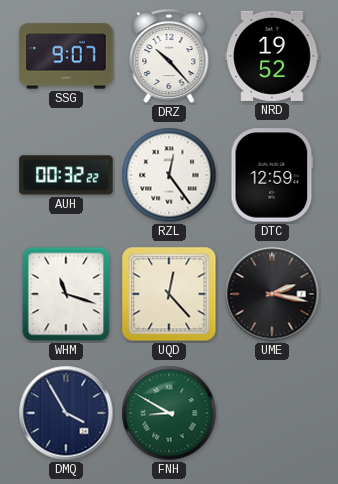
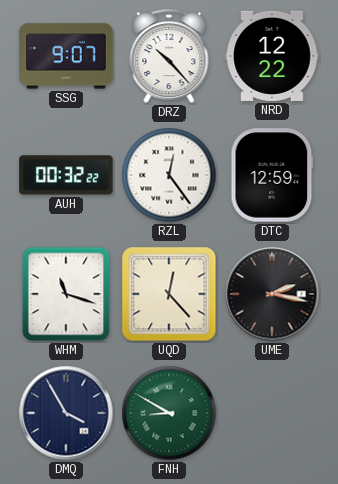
NRD: 19:52 -> 12:22
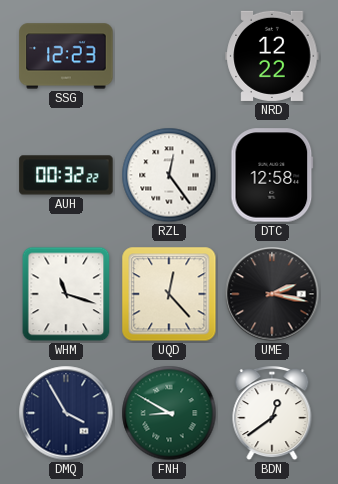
SSG: 9:07 -> 12:23
DRZ: 10:23 -> none
DTC: 12:59 -> 12:58
BDN: none -> 12:39
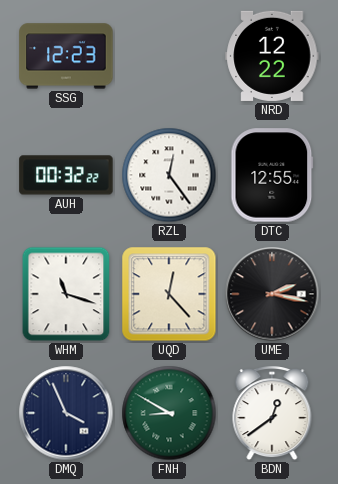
DTC: 12:58 -> 12:55
DMQ: 3:55 -> 3:56
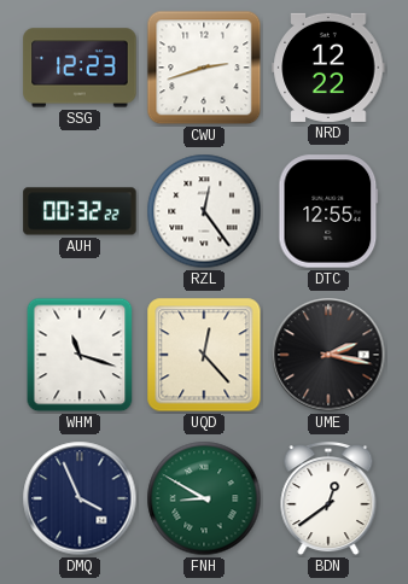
CWU: none -> 2:42
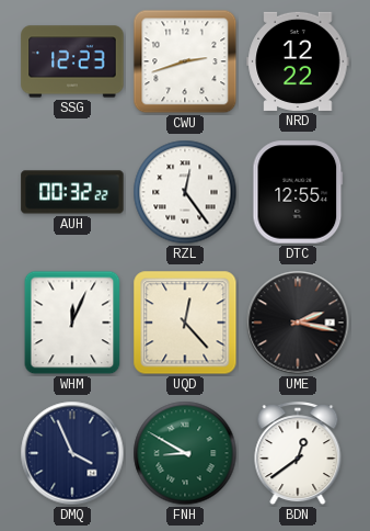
WHM: 11:18 -> 12:04
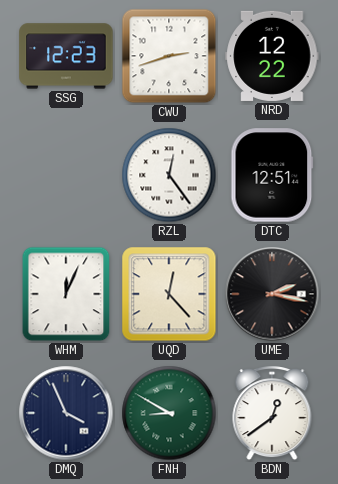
AUH: 00:32 -> none
DTC: 12:55 -> 12:51
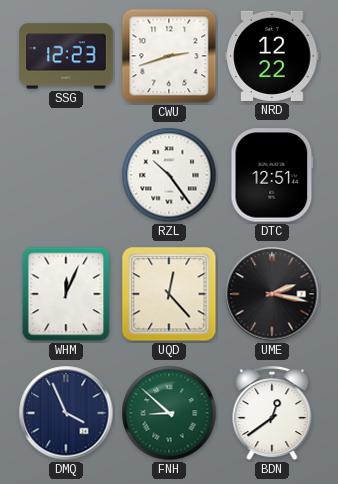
RZL: 12:24 -> 10:24
FNH: 8:50 -> 8:52
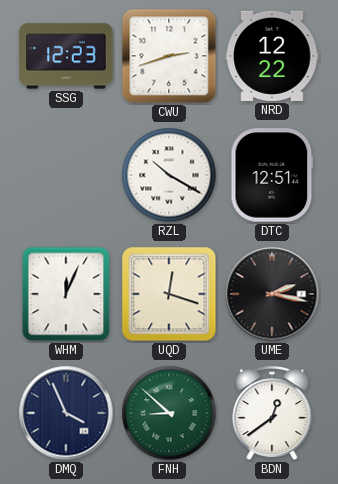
RZL: 10:24 -> 10:20
UQD: 12:23 -> 12:18
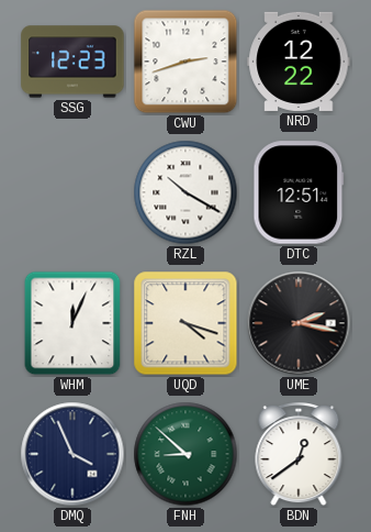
UQD: 12:18 -> 4:18
